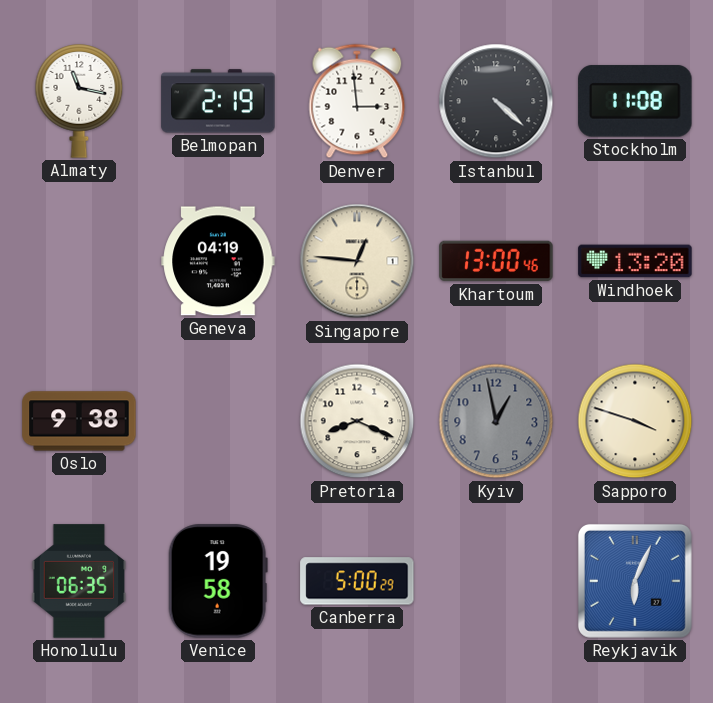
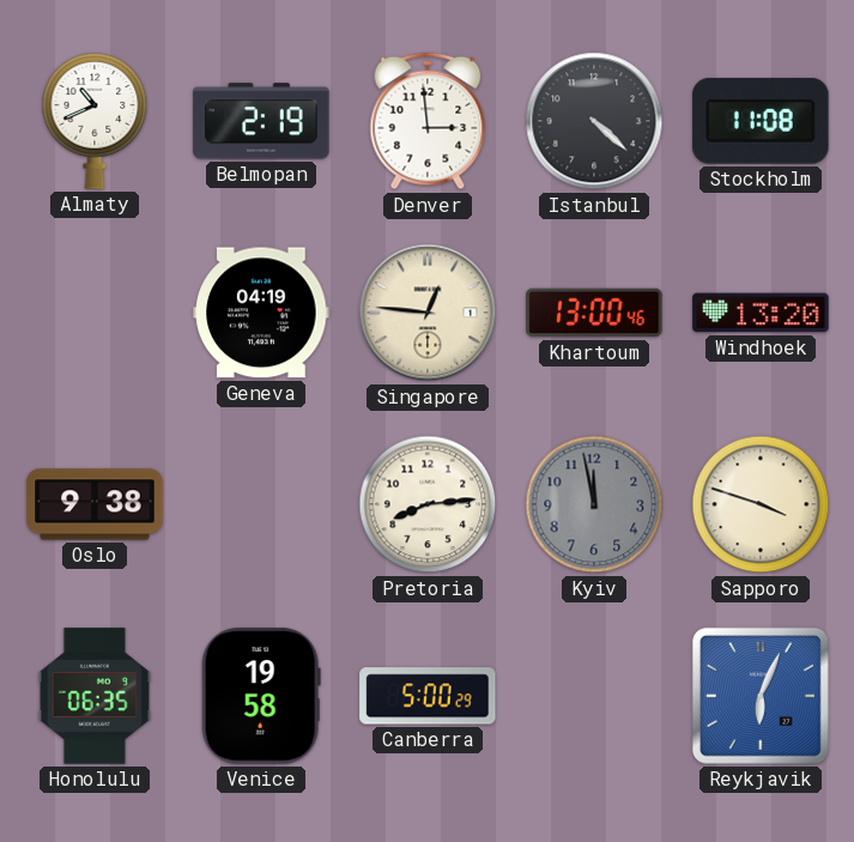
Almaty: 11:17 -> 10:41
Pretoria: 8:19 -> 8:14
Kyiv: 12:58 -> 11:58
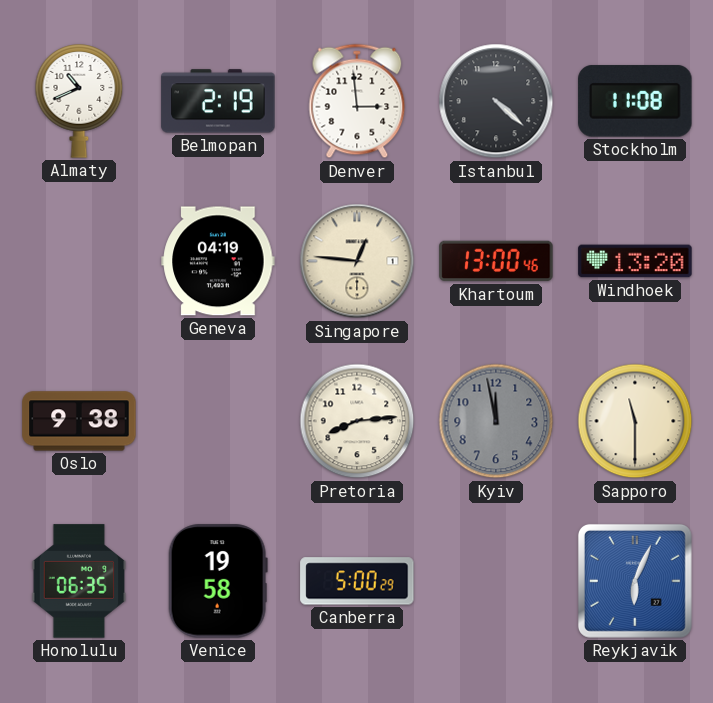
Sapporo: 3:48 -> 11:30
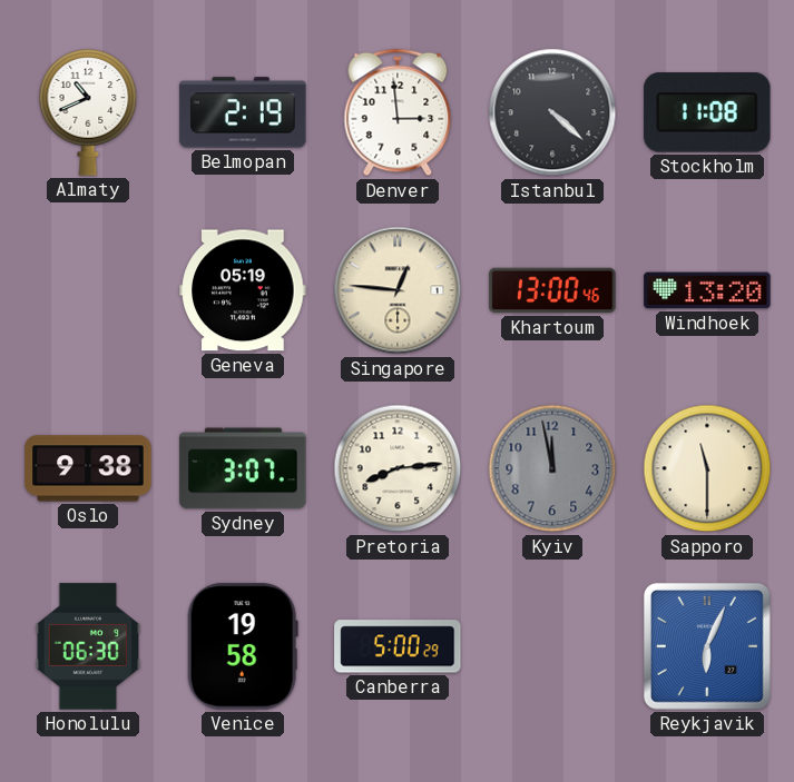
Geneva: 04:19 -> 05:19
Sydney: none -> 3:07
Honolulu: 06:35 -> 06:30
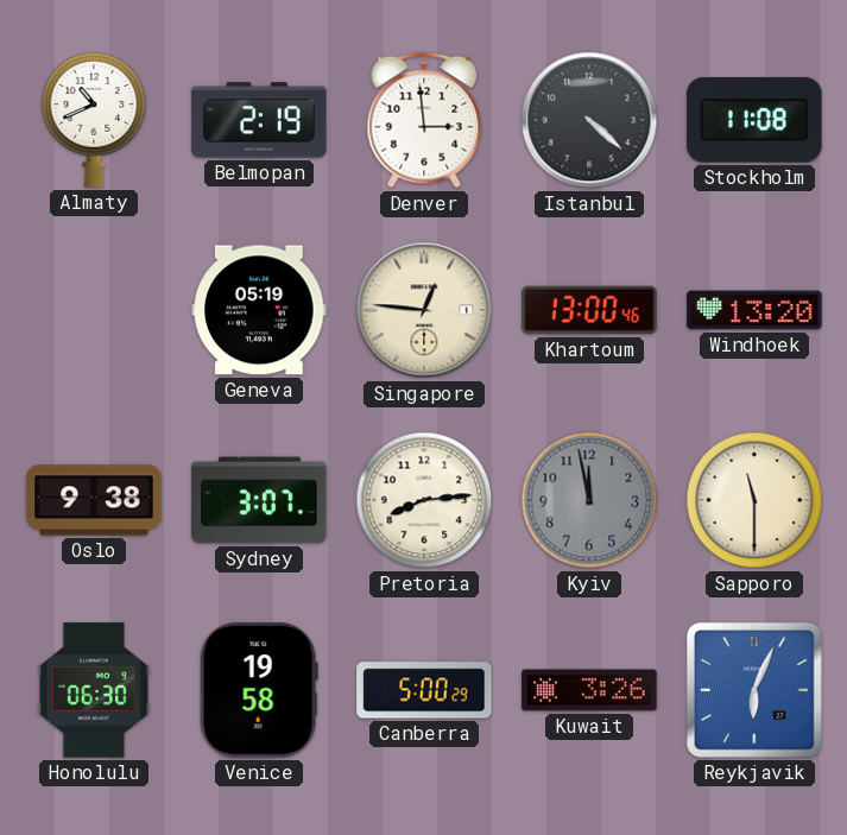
Kuwait: none -> 3:26
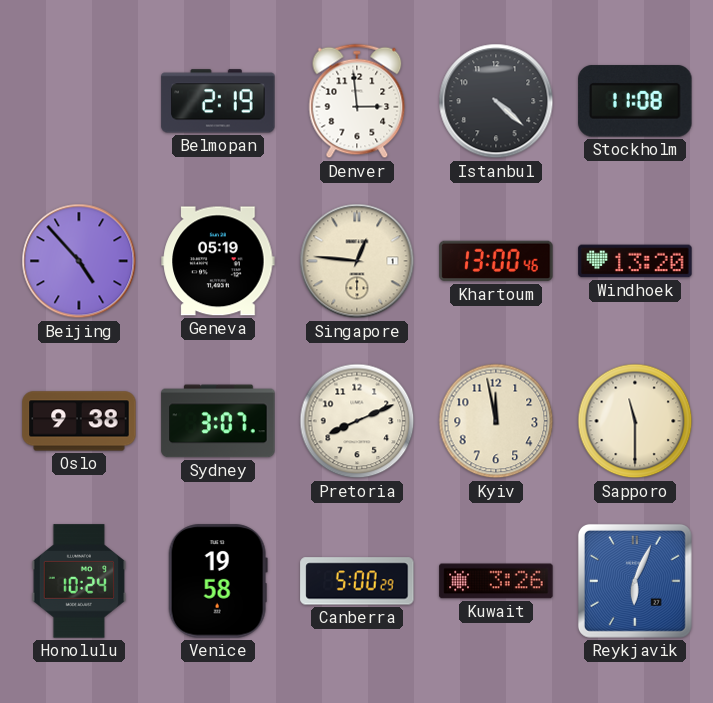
Almaty: 10:41 -> none
Beijing: none -> 4:53
Pretoria: 8:14 -> 8:11
Kyiv dial: grey -> cream
Honolulu: 06:30 -> 10:24
